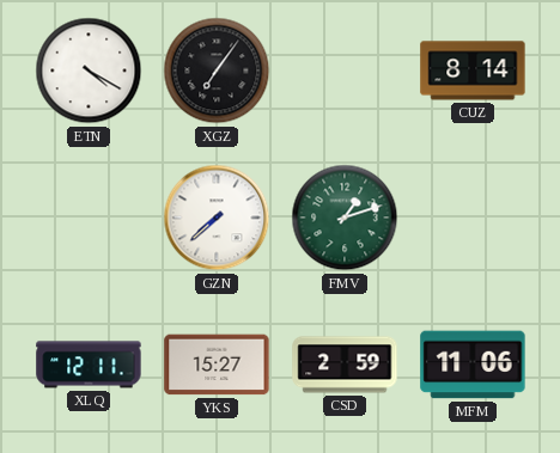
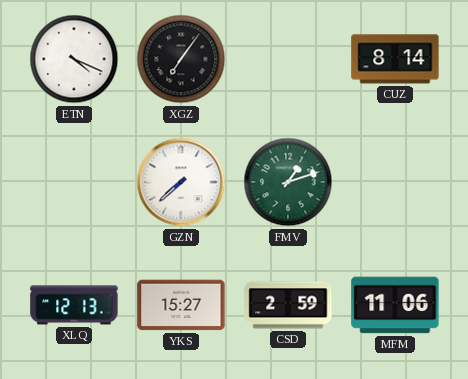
ETN: 4:20 -> 4:19
XLQ: 12:11 -> 12:13
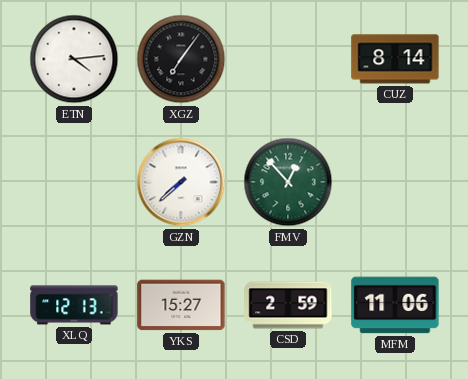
ETN: 4:19 -> 4:14
FMV: 1:12 -> 12:53
